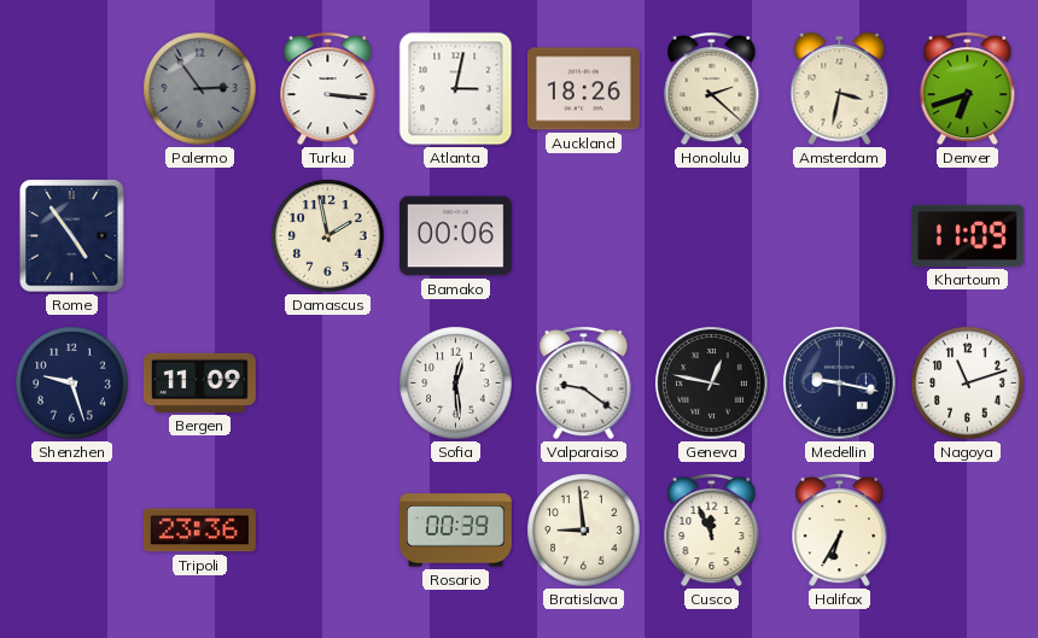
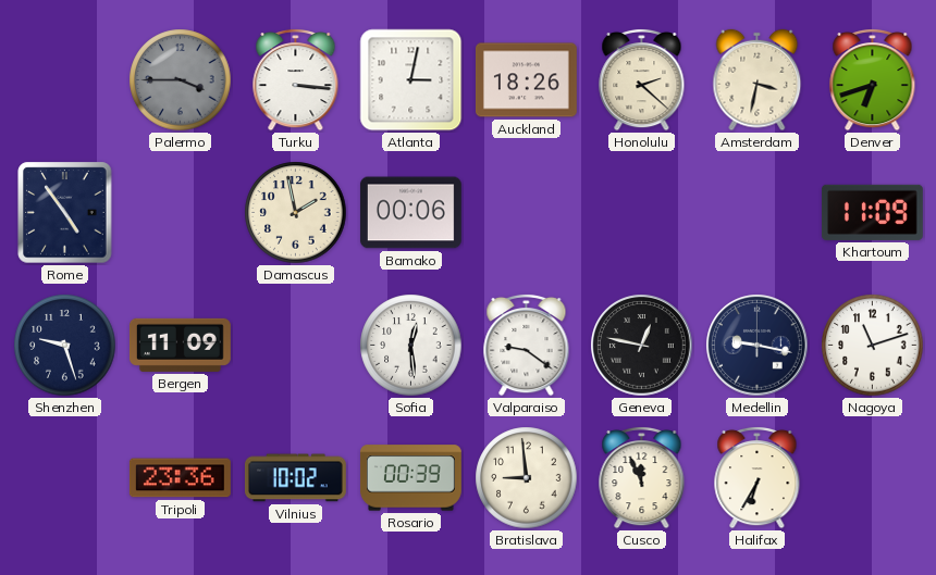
Palermo: 2:54 -> 3:45
Vilnius: none -> 10:02
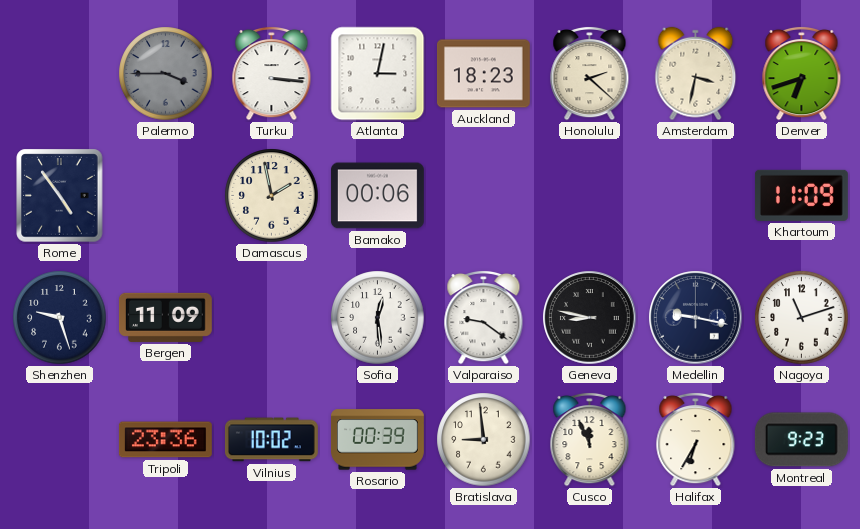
Auckland: 18:26 -> 18:23
Geneva: 12:47 -> 8:47
Montreal: none -> 9:23
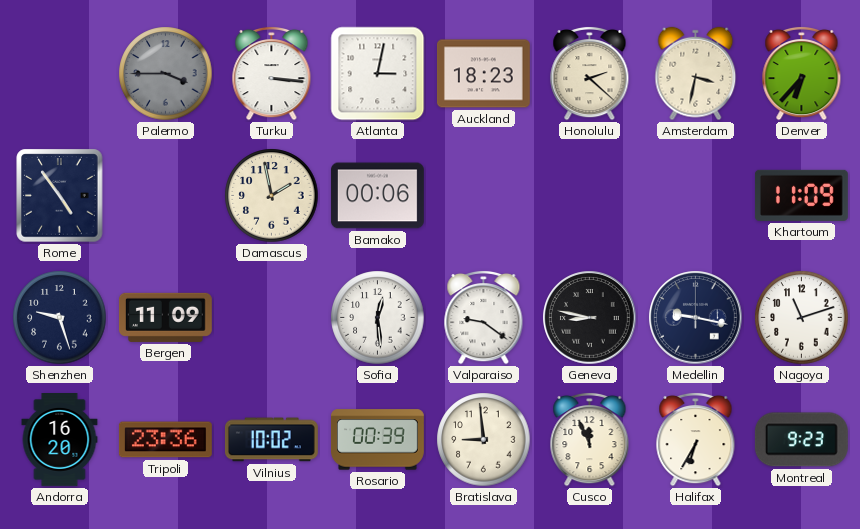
Denver: 6:42 -> 6:37
Andorra: none -> 16:20
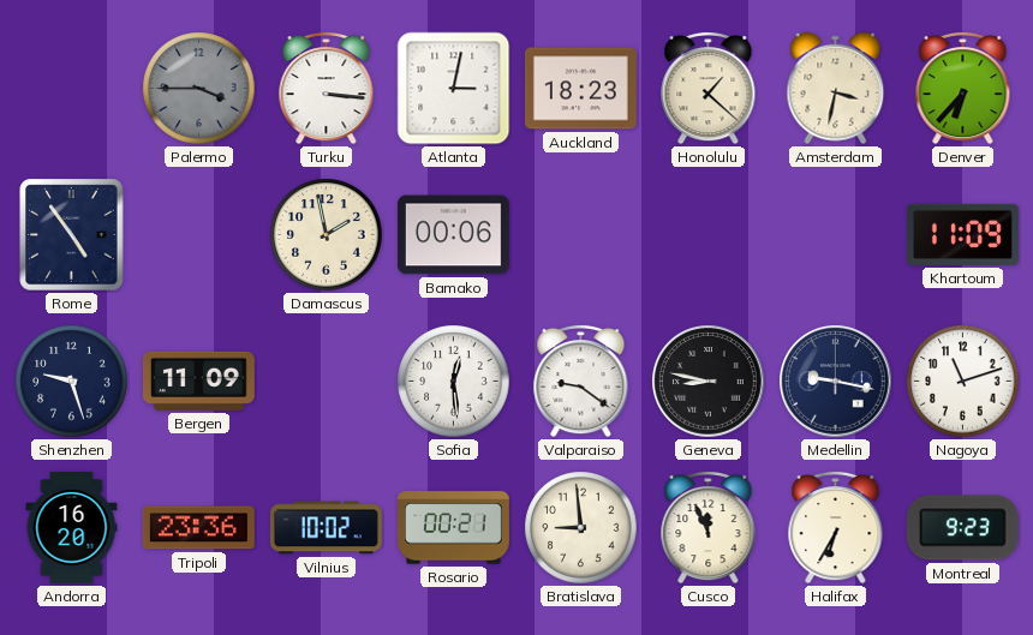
Honolulu: 2:22 -> 1:22
Rosario: 00:39 -> 00:21
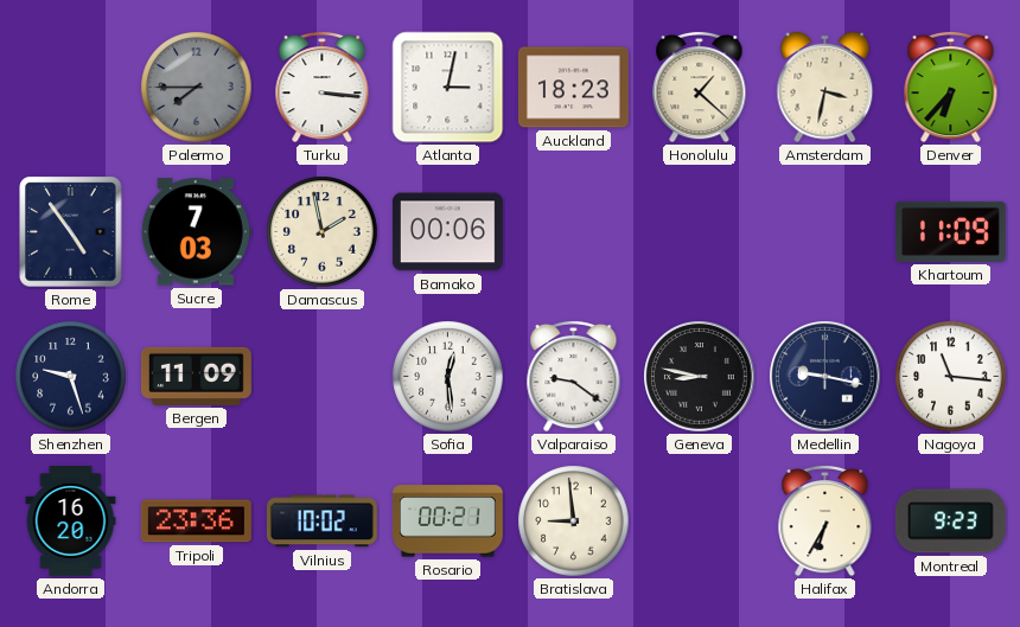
Palermo: 3:45 -> 7:45
Sucre: none -> 7:03
Nagoya: 11:12 -> 11:16
Cusco: 11:56 -> none
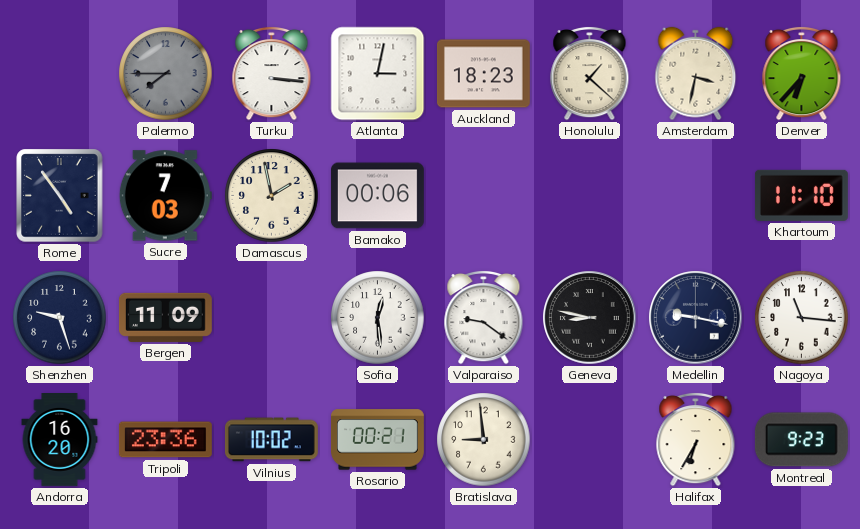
Khartoum: 11:09 -> 11:10
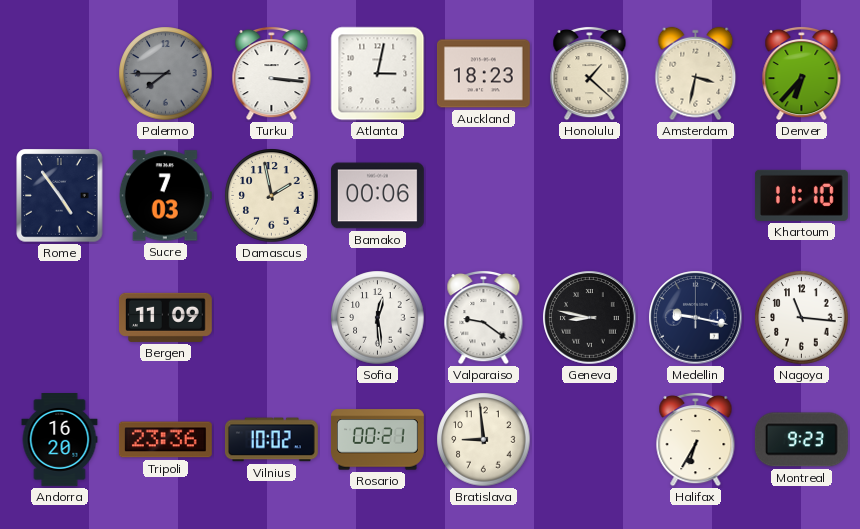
Shenzhen: 9:27 -> none
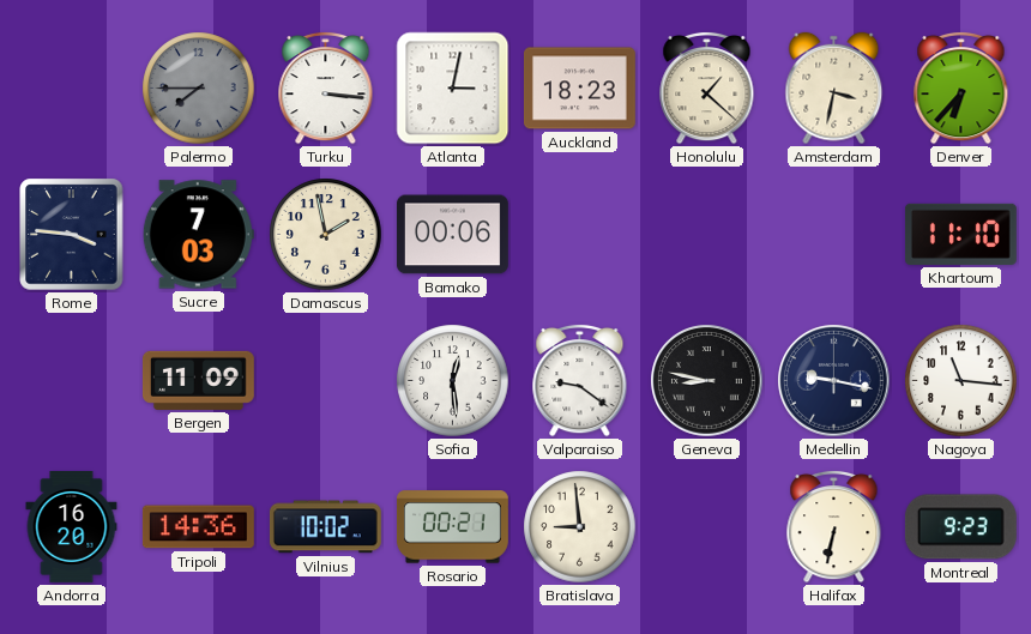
Rome: 4:54 -> 3:46
Tripoli: 23:36 -> 14:36
Halifax: 6:35 -> 6:32
